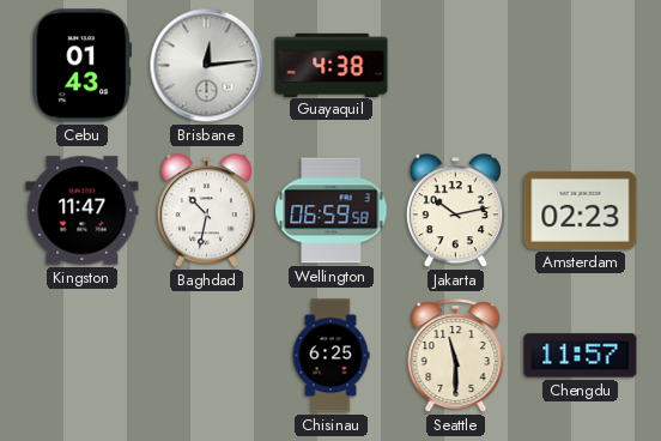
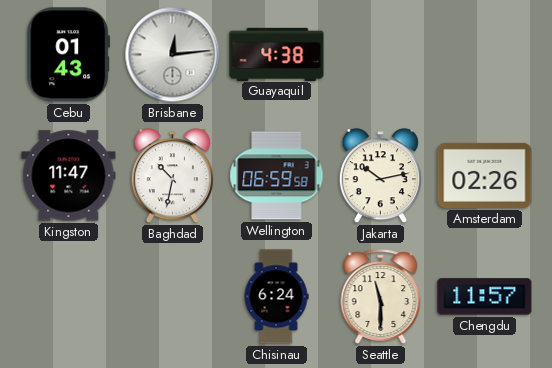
Amsterdam: 02:23 -> 02:26
Chisinau: 6:25 -> 6:24
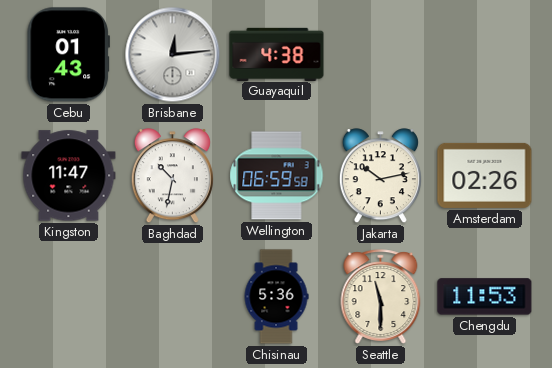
Chisinau: 6:24 -> 5:36
Chengdu: 11:57 -> 11:53
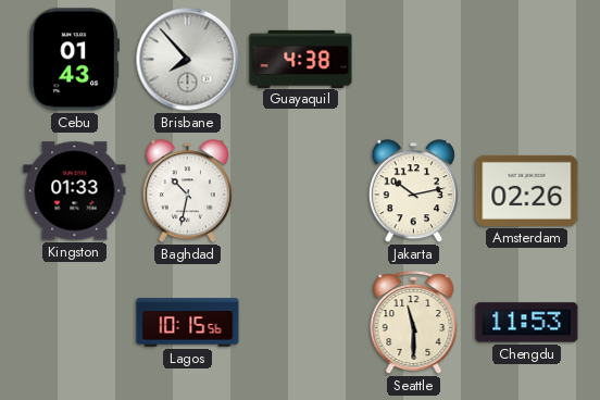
Brisbane: 12:14 -> 7:53
Kingston: 11:47 -> 01:33
Wellington: 06:59 -> none
Lagos: none -> 10:15
Chisinau: 5:36 -> none
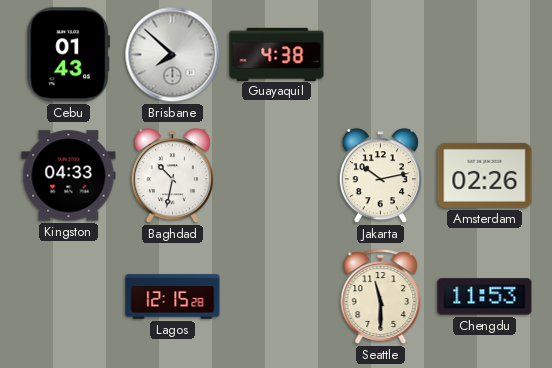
Brisbane: 7:53 -> 7:52
Kingston: 01:33 -> 04:33
Lagos: 10:15 -> 12:15
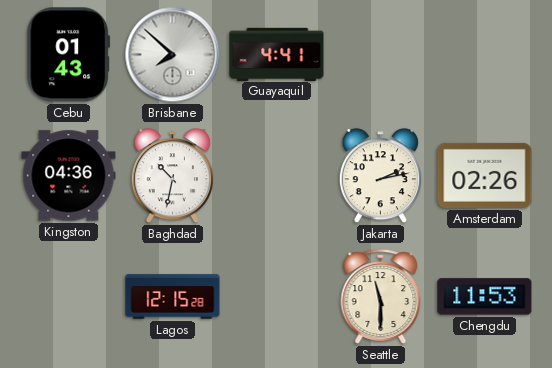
Guayaquil: 4:38 -> 4:41
Kingston: 04:33 -> 04:36
Jakarta: 10:13 -> 2:13
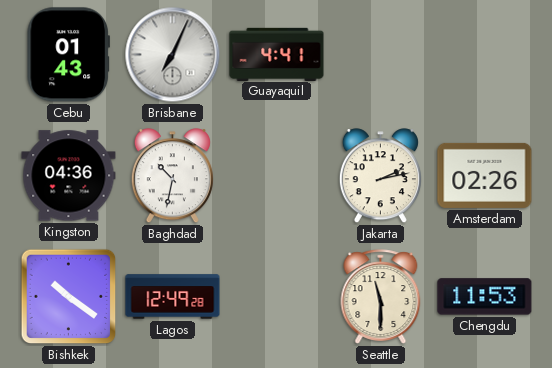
Brisbane: 7:52 -> 7:04
Bishkek: none -> 10:21
Lagos: 12:15 -> 12:49
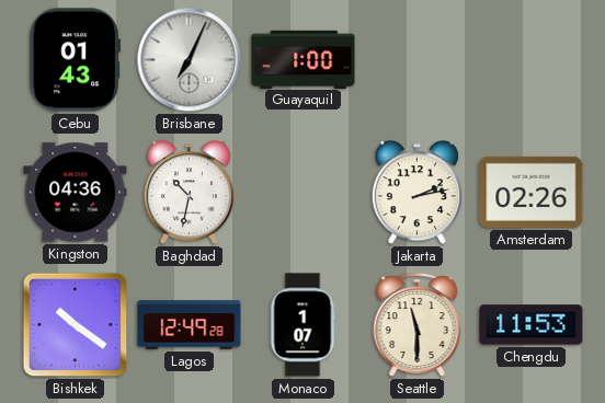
Guayaquil: 4:41 -> 1:00
Monaco: none -> 1:07
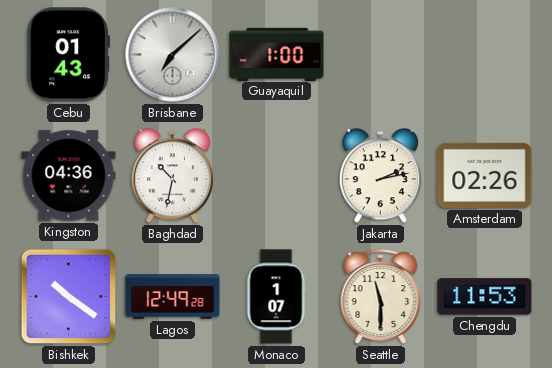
Brisbane: 7:04 -> 7:08
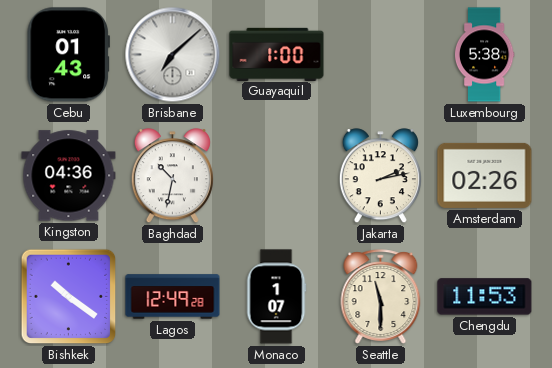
Luxembourg: none -> 5:38
